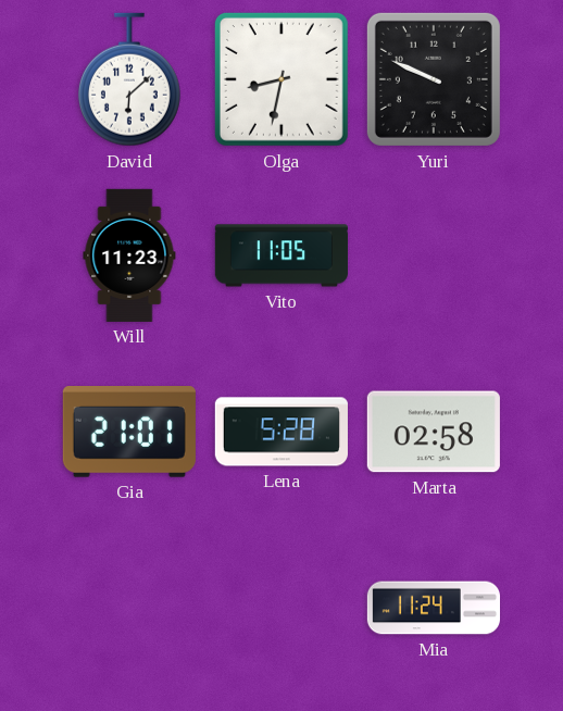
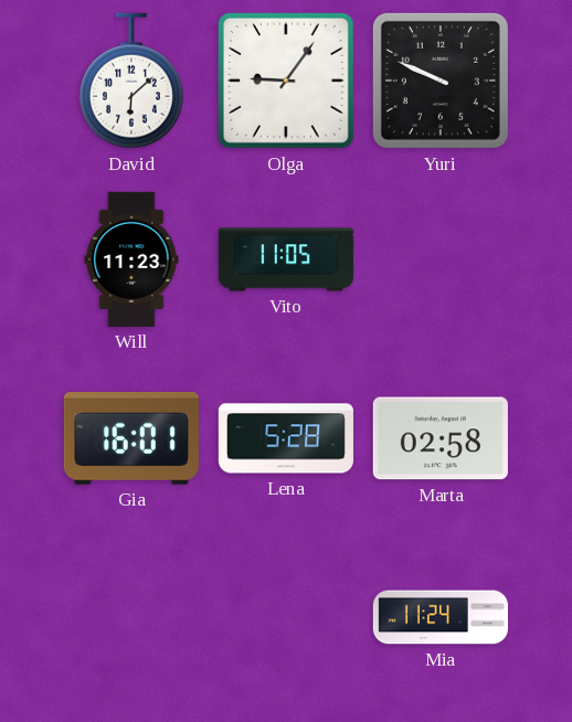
Olga: 8:32 -> 9:06
Gia: 21:01 -> 16:01
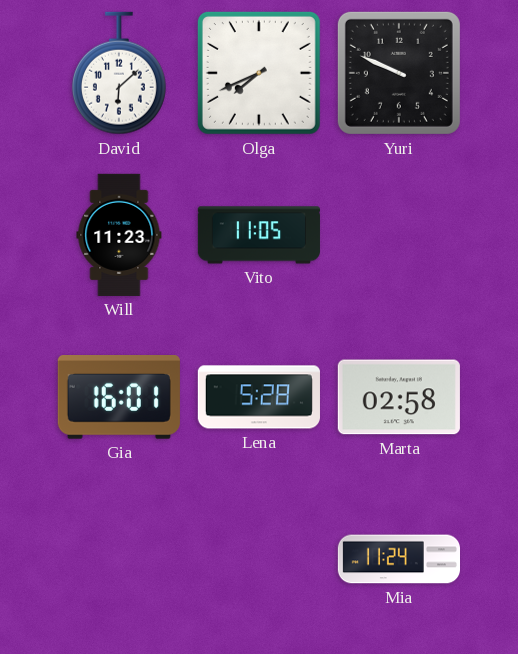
Olga: 9:06 -> 7:41
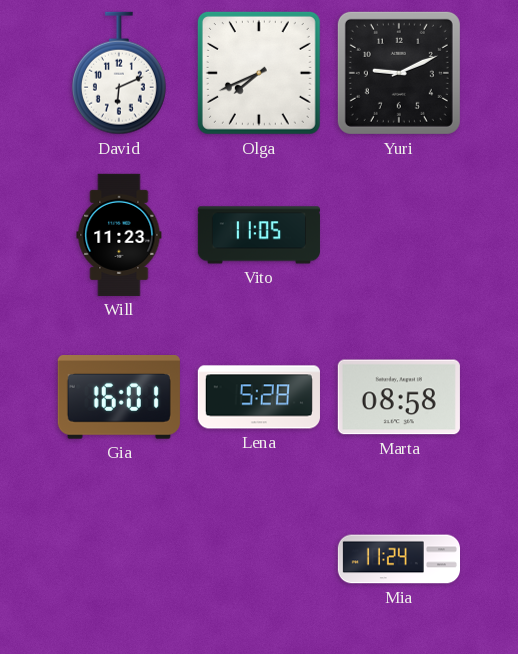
David: 6:08 -> 6:11
Yuri: 9:49 -> 9:11
Marta: 02:58 -> 08:58
